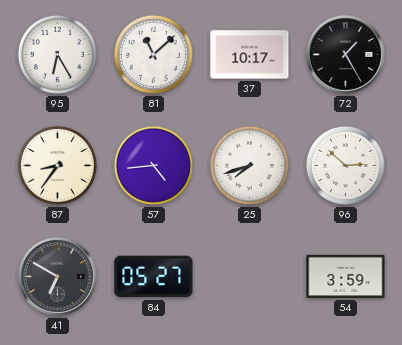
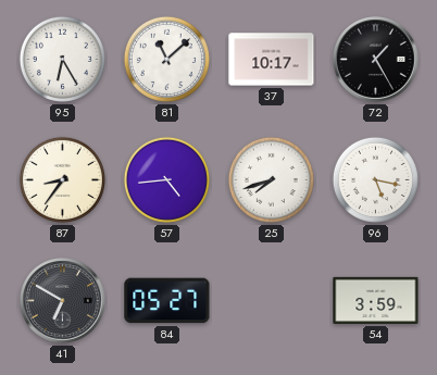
96: 2:52 -> 5:17
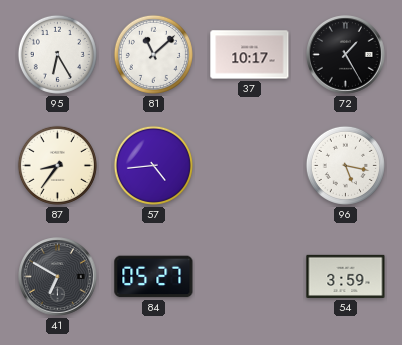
25: 7:42 -> none
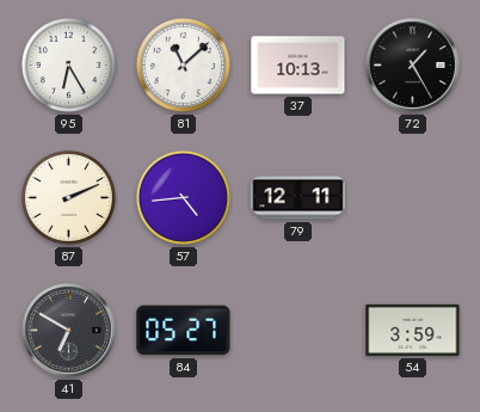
37: 10:17 -> 10:13
87: 8:36 -> 2:11
79: none -> 12:11
96: 5:17 -> none
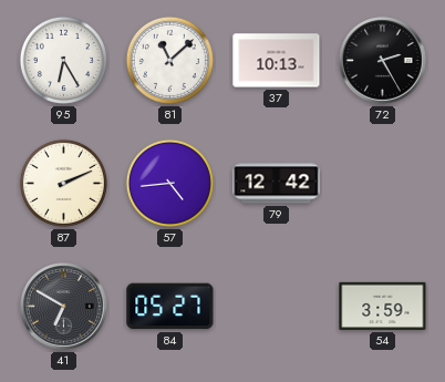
72: 1:25 -> 2:25
79: 12:11 -> 12:42
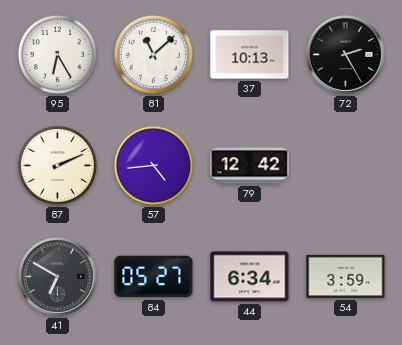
44: none -> 6:34
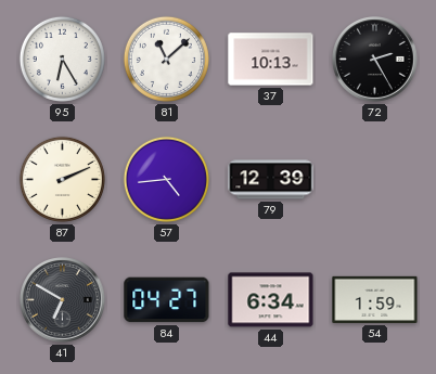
79: 12:42 -> 12:39
84: 05:27 -> 04:27
54: 3:59 -> 1:59
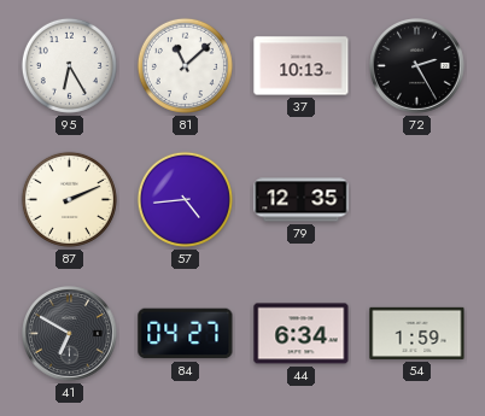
79: 12:39 -> 12:35
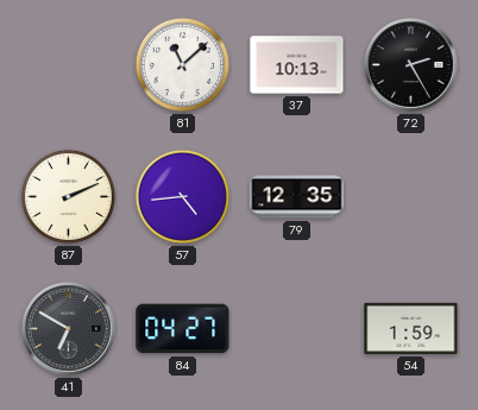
95: 6:25 -> none
44: 6:34 -> none
